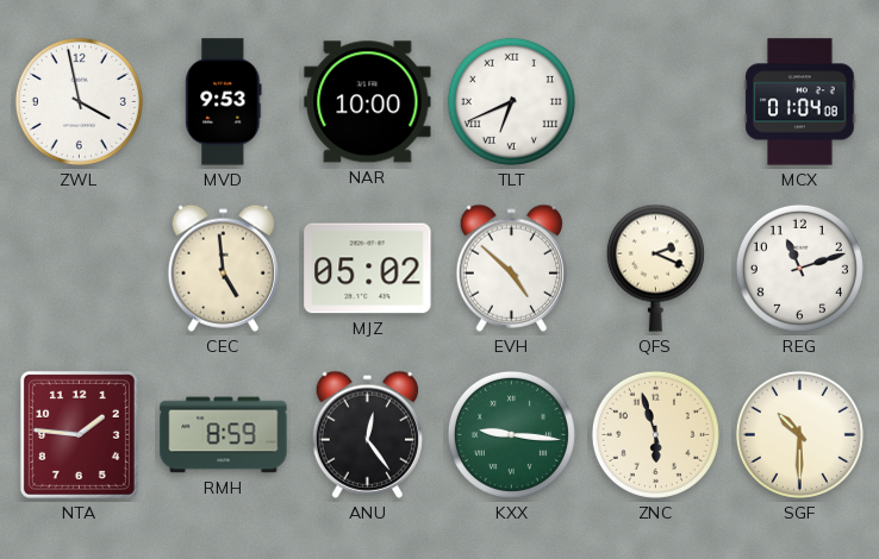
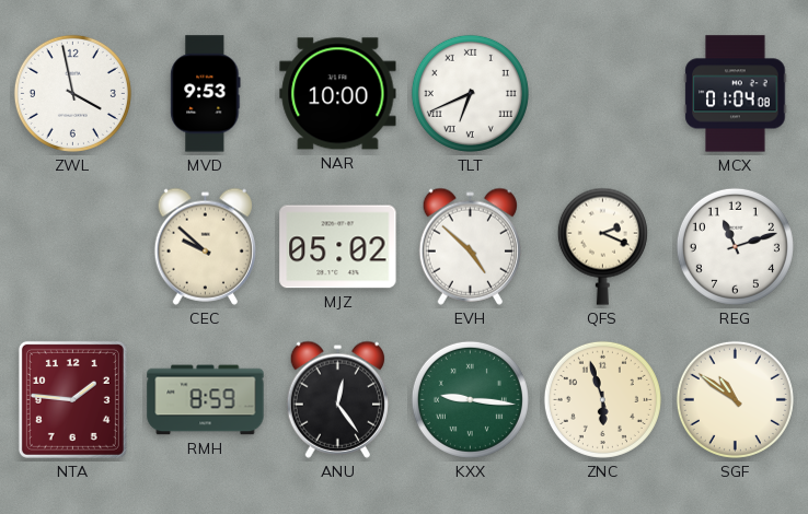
CEC: 4:59 -> 9:52
SGF: 10:30 -> 10:51
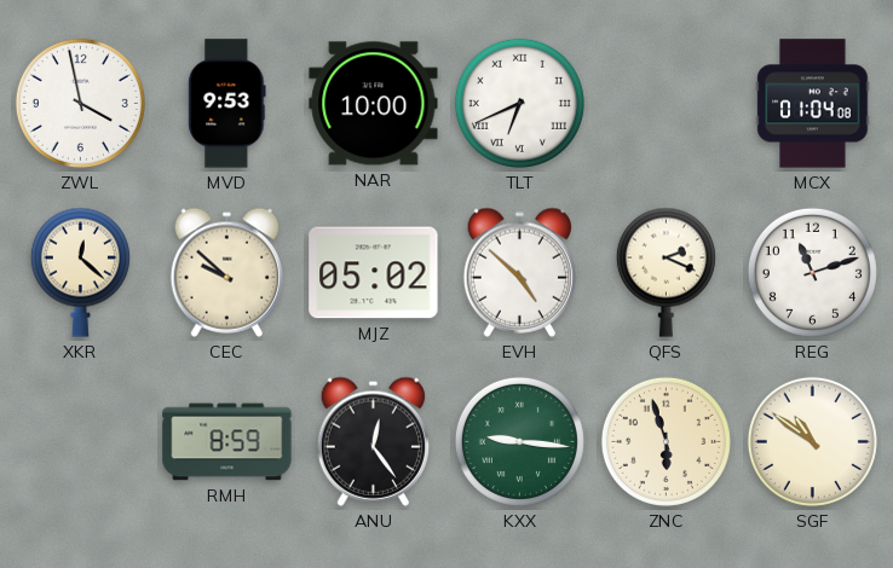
XKR: none -> 12:22
NTA: 1:46 -> none
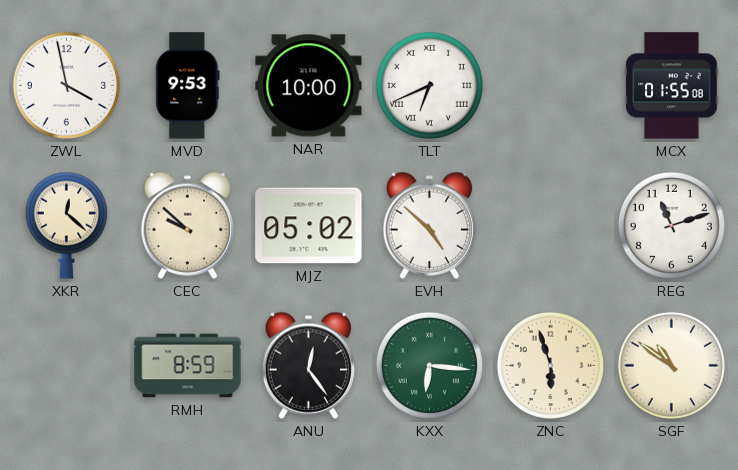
MCX: 01:04 -> 01:55
QFS: 2:19 -> none
KXX: 9:16 -> 6:16
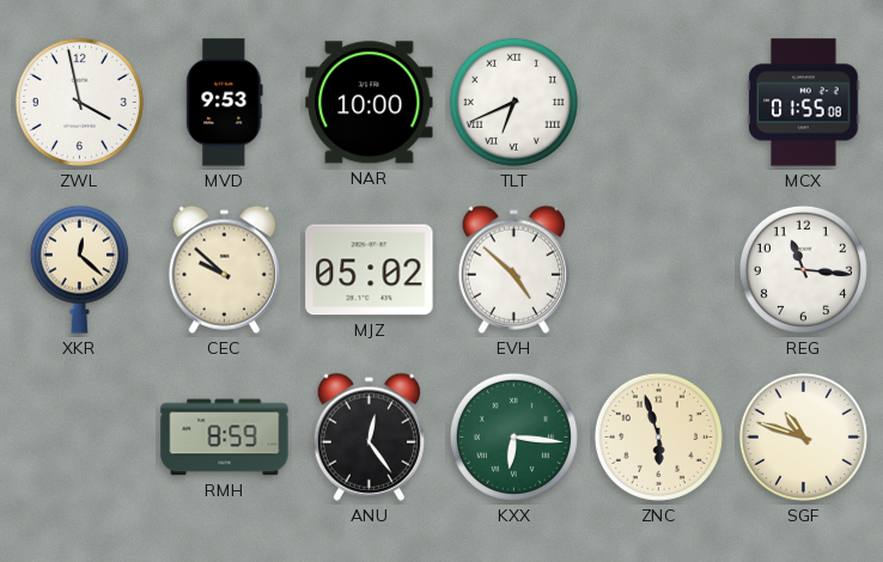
REG: 11:12 -> 11:16
SGF: 10:51 -> 10:48
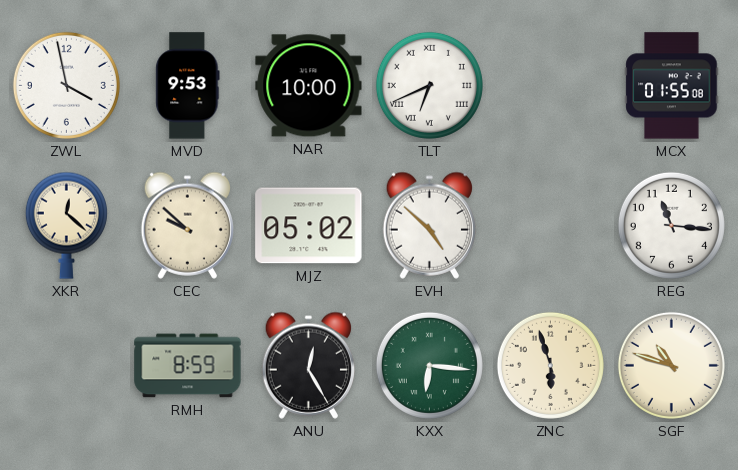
ANU: 12:24 -> 12:25
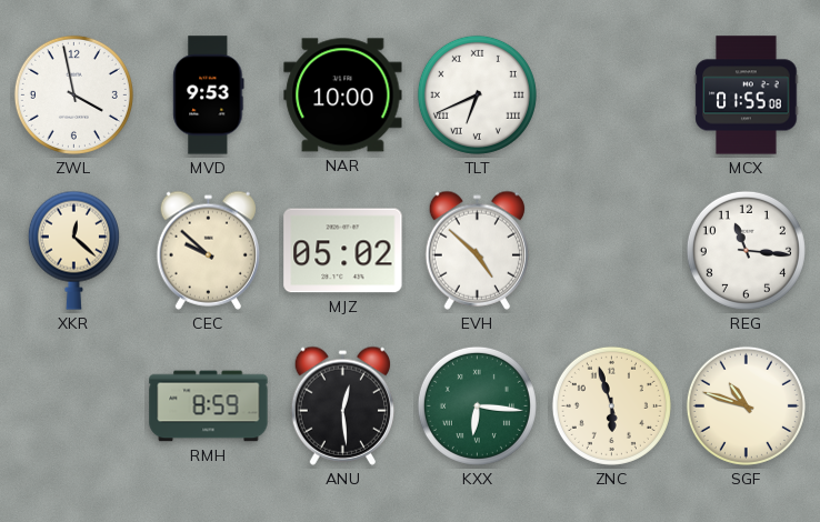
ANU: 12:25 -> 12:29
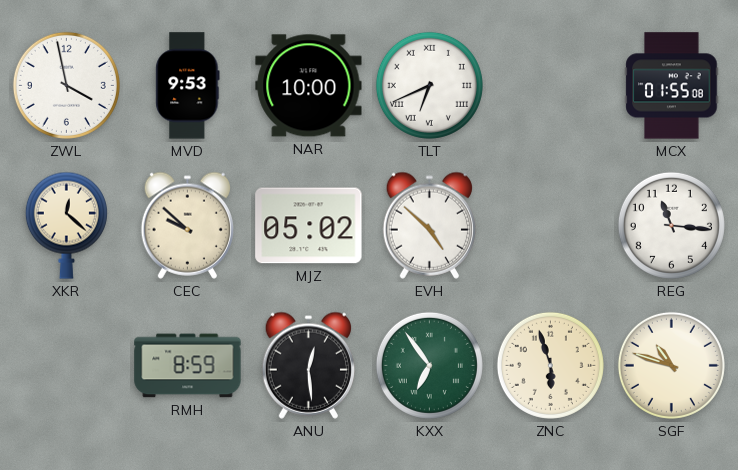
KXX: 6:16 -> 6:54
